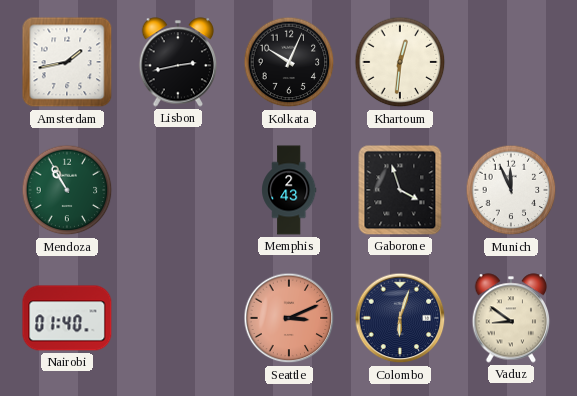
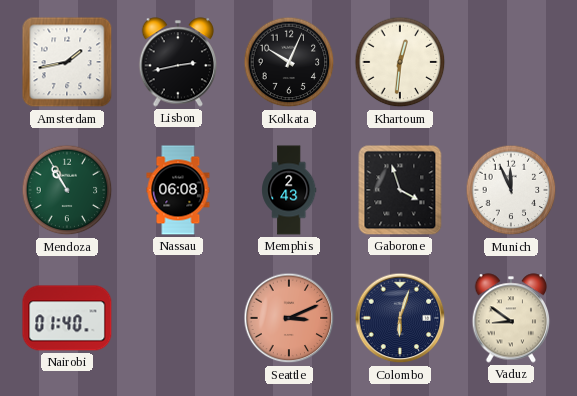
Nassau: none -> 06:08
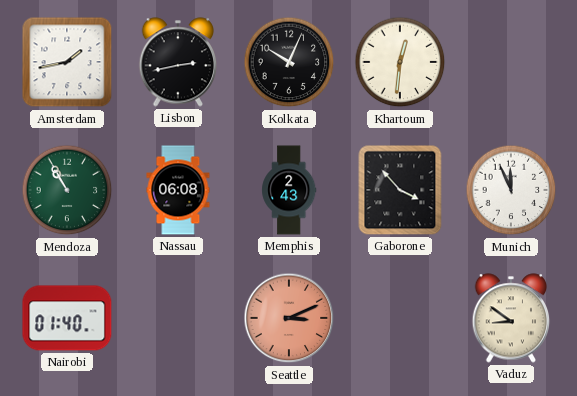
Gaborone: 3:57 -> 3:53
Colombo: 6:03 -> none
